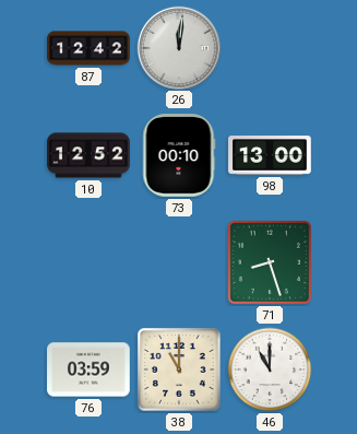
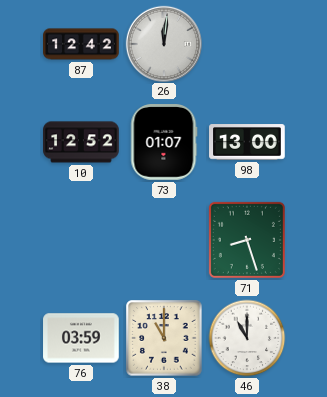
73: 00:10 -> 01:07
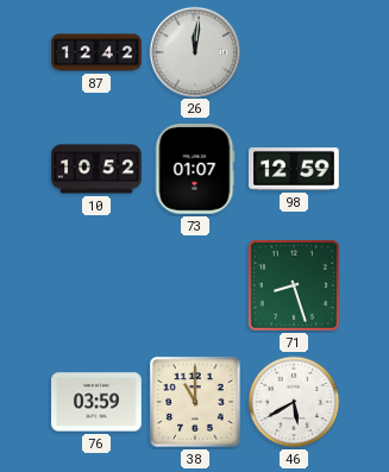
10: 12:52 -> 10:52
98: 13:00 -> 12:59
46: 11:00 -> 5:40
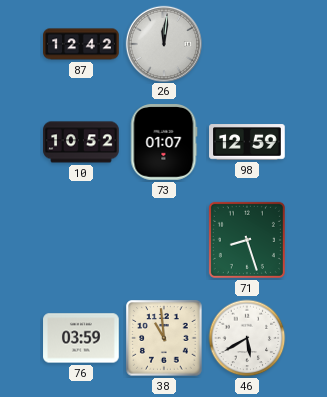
38: 11:00 -> 10:59
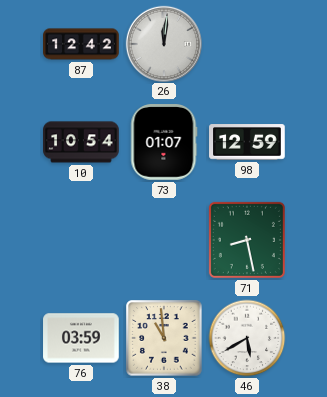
10: 10:52 -> 10:54
71: 8:27 -> 8:28
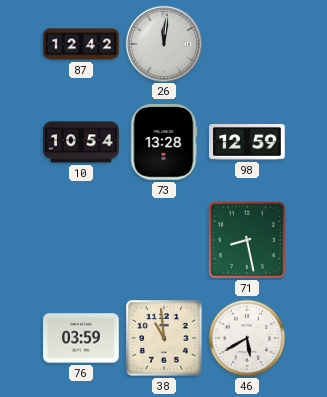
73: 01:07 -> 13:28
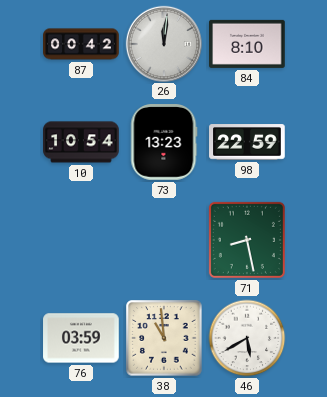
87: 12:42 -> 00:42
84: none -> 8:10
73: 13:28 -> 13:23
98: 12:59 -> 22:59
